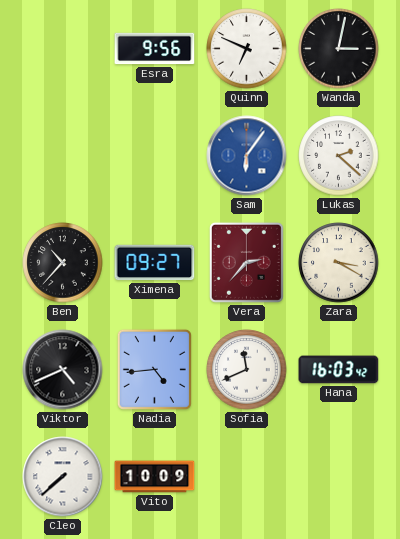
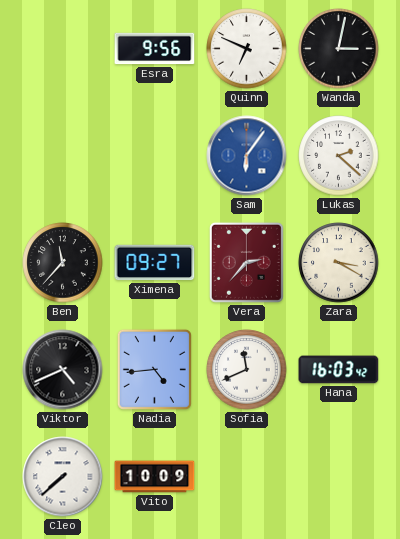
Ben: 10:37 -> 11:37
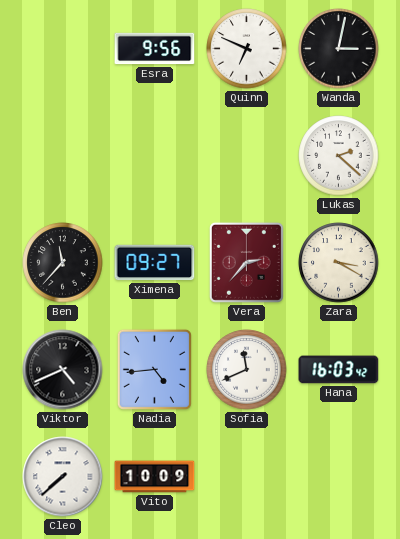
Sam: 6:06 -> none
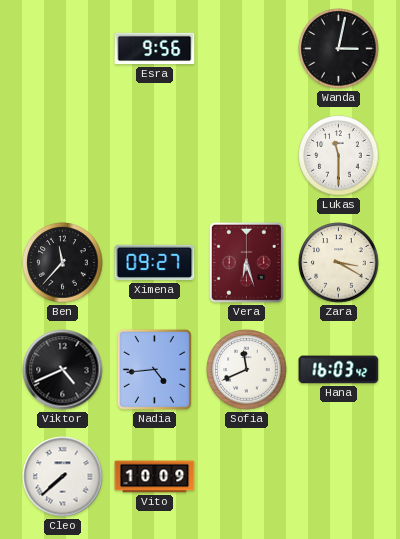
Quinn: 6:49 -> none
Lukas: 2:22 -> 11:30
Vera: 2:37 -> 6:27
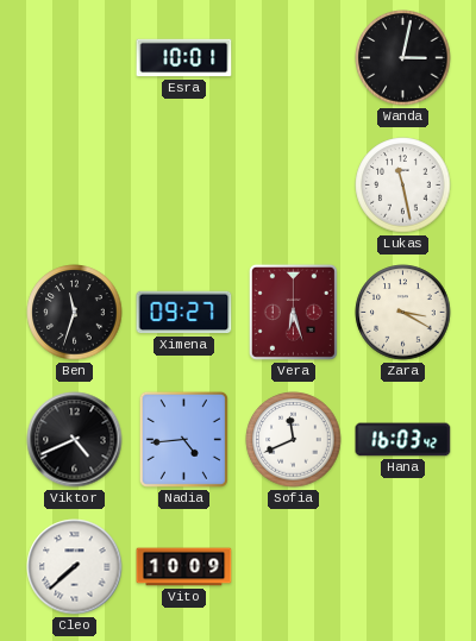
Esra: 9:56 -> 10:01
Lukas: 11:30 -> 11:28
Ben: 11:37 -> 11:33
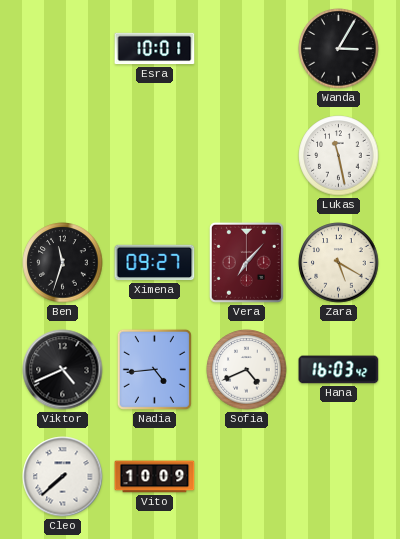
Wanda: 3:02 -> 3:05
Vera: 6:27 -> 7:07
Zara: 3:20 -> 5:20
Sofia: 11:41 -> 4:41
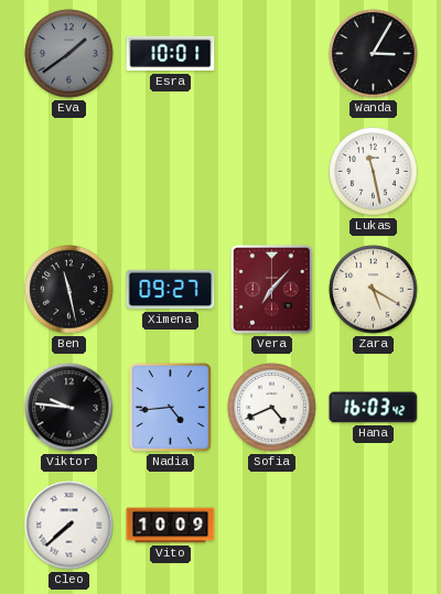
Eva: none -> 1:39
Ben: 11:33 -> 11:28
Viktor: 4:41 -> 9:46
